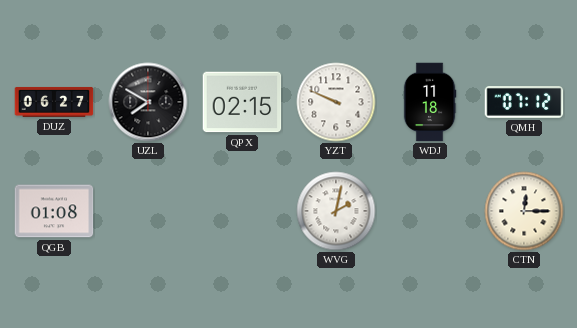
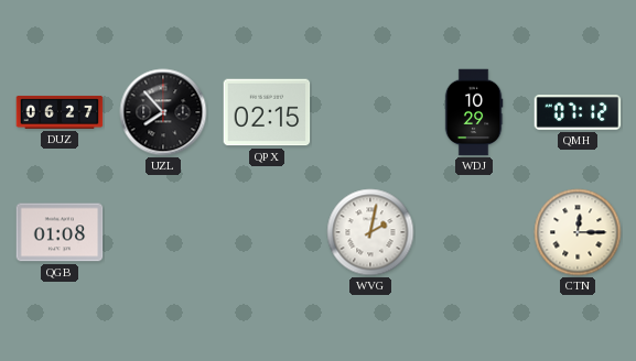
UZL: 7:50 -> 7:53
YZT: 9:49 -> none
WDJ: 11:18 -> 10:29
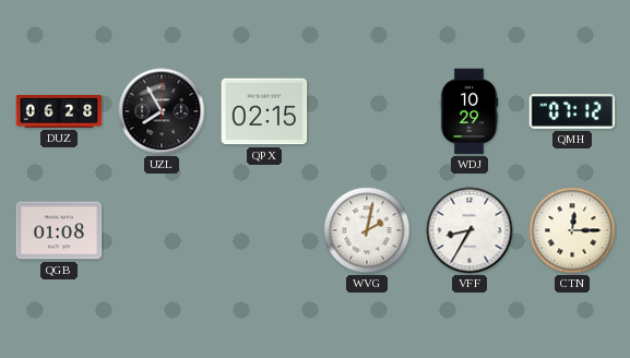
DUZ: 06:27 -> 06:28
UZL: 7:53 -> 7:55
VFF: none -> 8:35
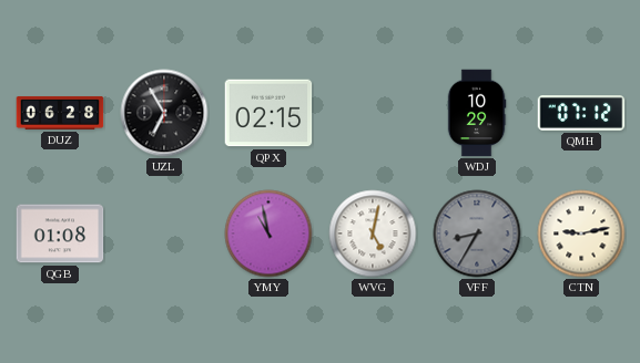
UZL: 7:55 -> 6:55
YMY: none -> 10:58
WVG: 2:02 -> 5:02
VFF dial: white -> grey
CTN: 12:15 -> 9:13
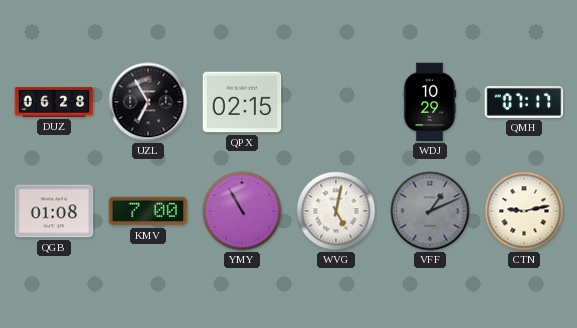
QMH: 07:12 -> 07:17
KMV: none -> 7:00
YMY: 10:58 -> 10:55
VFF: 8:35 -> 1:11
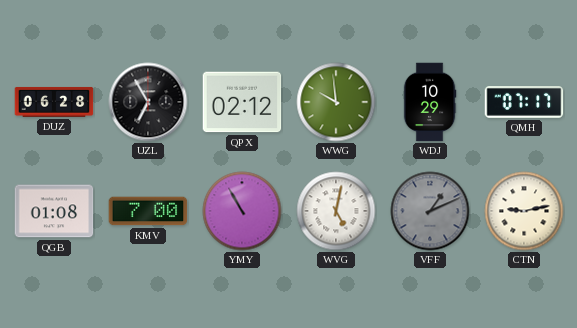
QPX: 02:15 -> 02:12
WWG: none -> 9:59
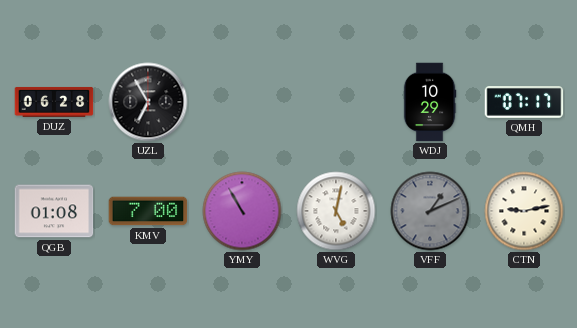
QPX: 02:12 -> none
WWG: 9:59 -> none
